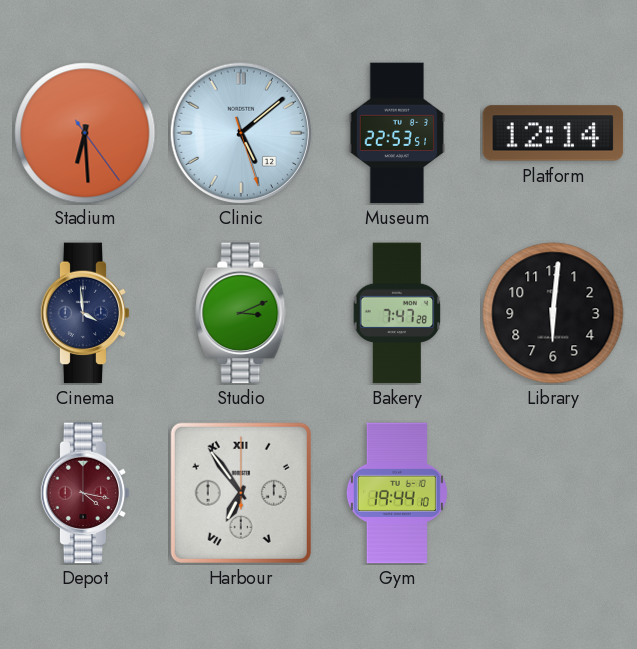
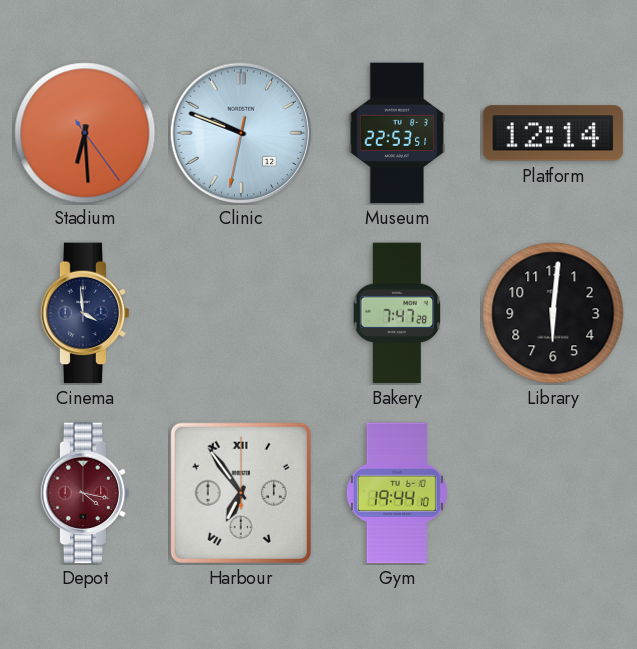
Clinic: 5:08 -> 9:48
Studio: 3:11 -> none
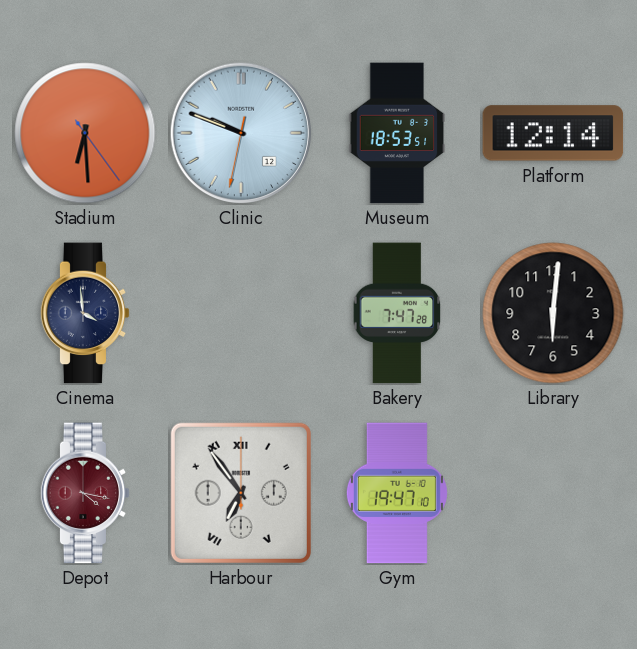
Museum: 22:53 -> 18:53
Gym: 19:44 -> 19:47
